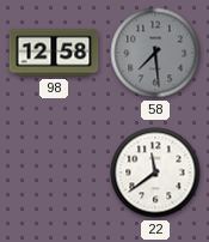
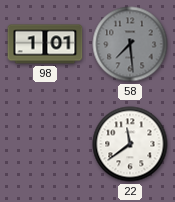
98: 12:58 -> 1:01
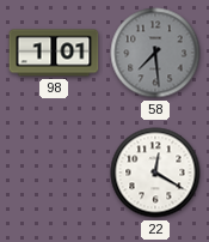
22: 11:39 -> 12:20
